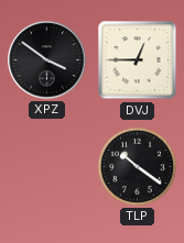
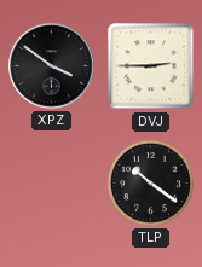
DVJ: 12:45 -> 2:45
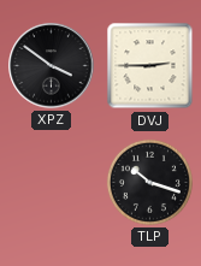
TLP: 10:21 -> 10:18
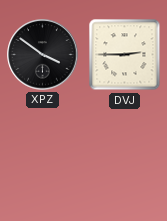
TLP: 10:18 -> none
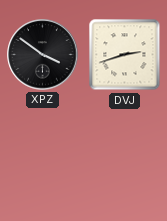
DVJ: 2:45 -> 2:42
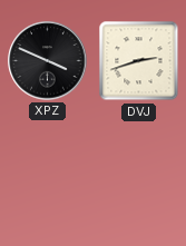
XPZ: 3:51 -> 3:49
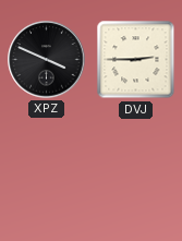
DVJ: 2:42 -> 2:45
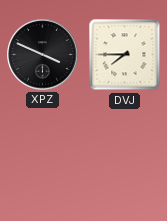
DVJ: 2:45 -> 7:45
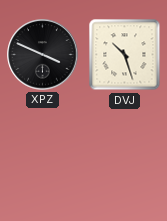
DVJ: 7:45 -> 10:27
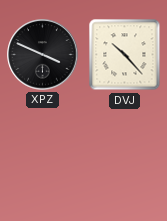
DVJ: 10:27 -> 10:23
